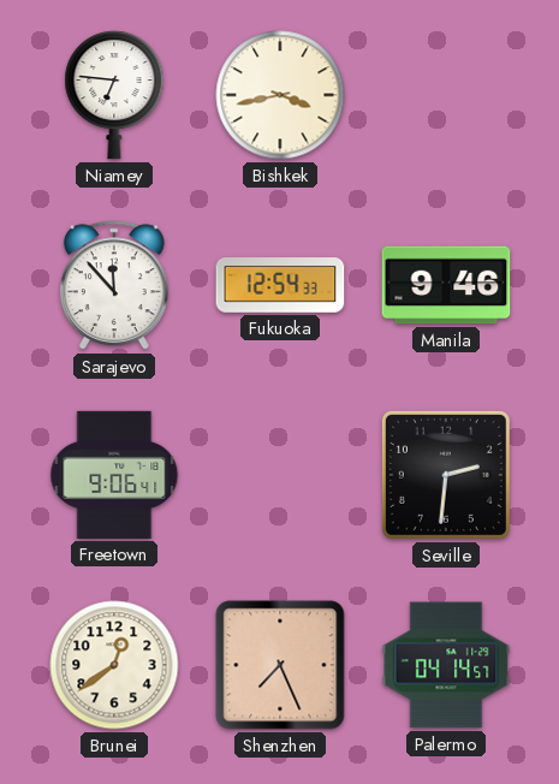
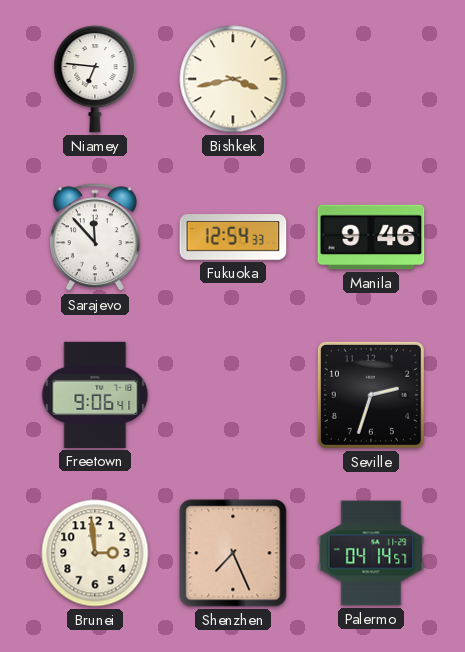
Seville: 2:31 -> 2:33
Brunei: 12:39 -> 2:59
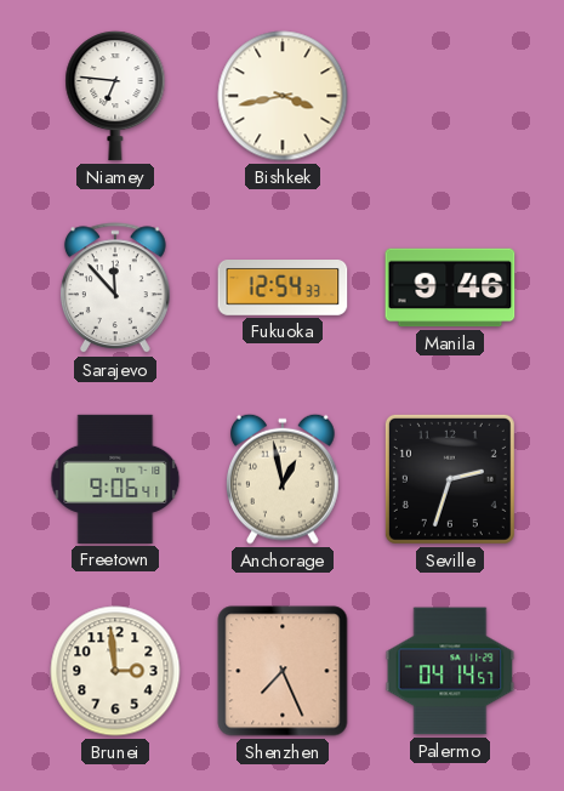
Anchorage: none -> 12:58
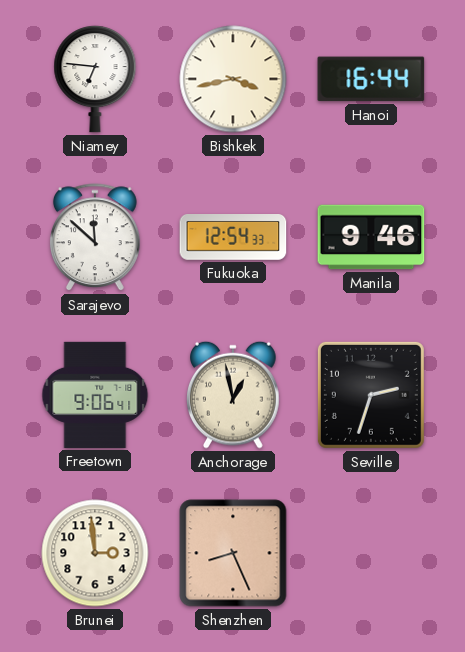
Hanoi: none -> 16:44
Sarajevo: 11:53 -> 11:52
Shenzhen: 7:26 -> 8:26
Palermo: 04:14 -> none
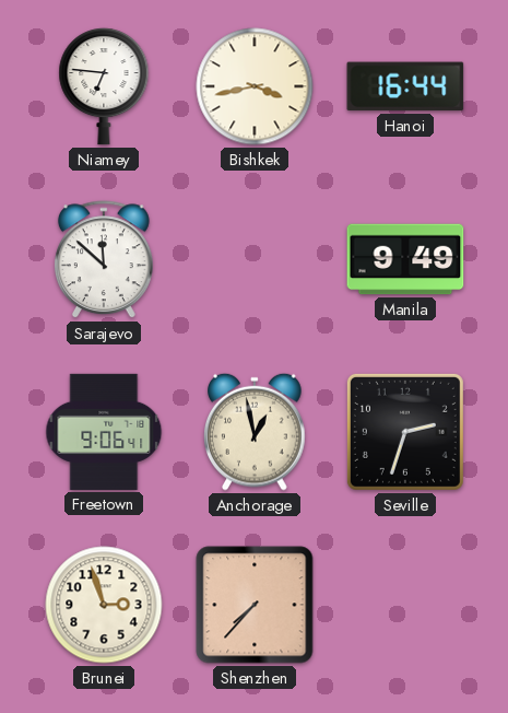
Fukuoka: 12:54 -> none
Manila: 9:46 -> 9:49
Brunei: 2:59 -> 2:57
Shenzhen: 8:26 -> 7:37
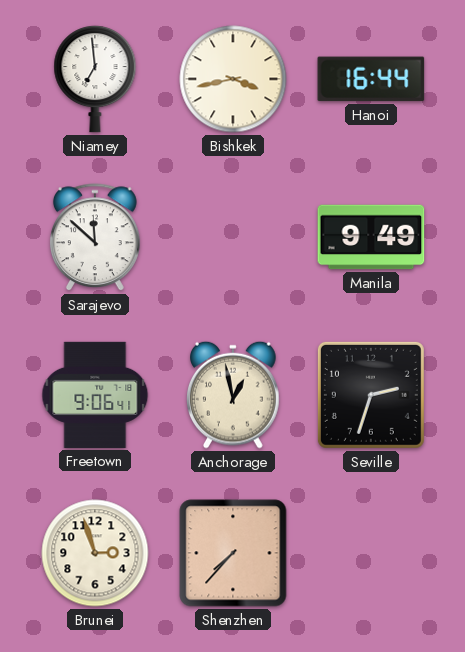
Niamey: 6:46 -> 6:59
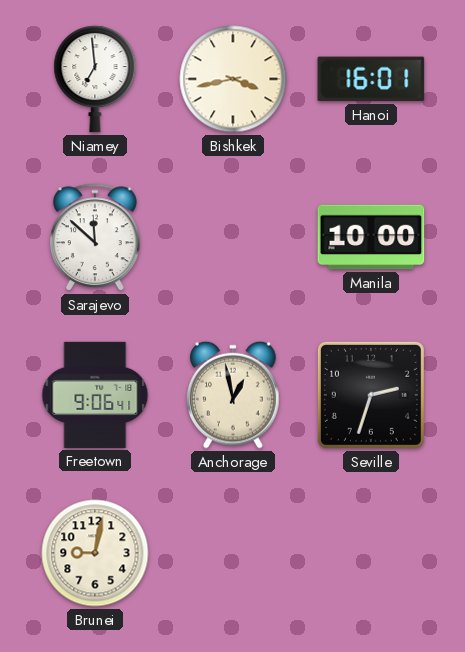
Hanoi: 16:44 -> 16:01
Manila: 9:49 -> 10:00
Brunei: 2:57 -> 9:02
Shenzhen: 7:37 -> none
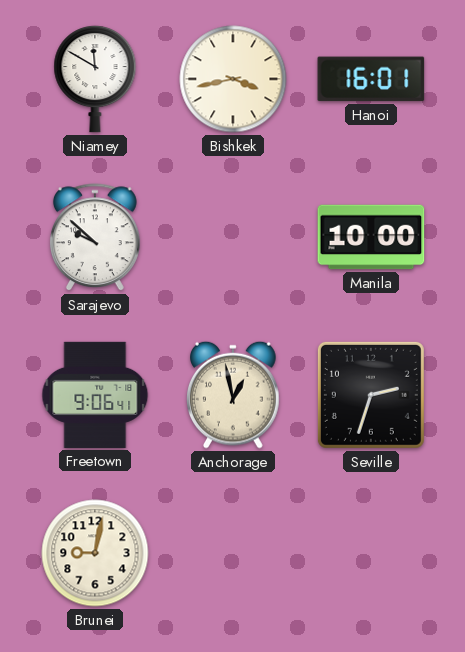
Niamey: 6:59 -> 11:50
Sarajevo: 11:52 -> 9:52
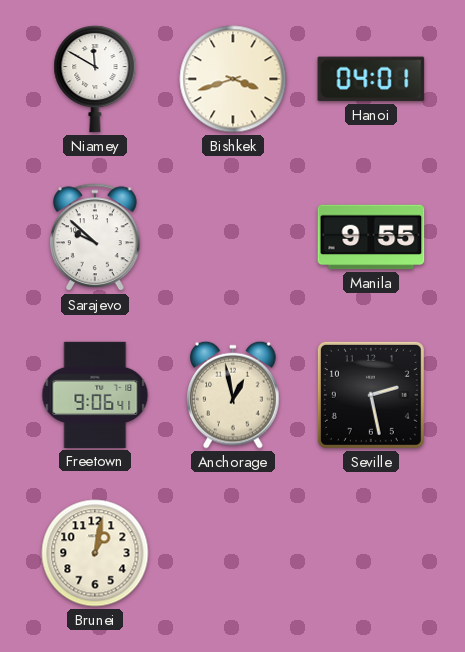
Bishkek: 3:43 -> 3:42
Hanoi: 16:01 -> 04:01
Manila: 10:00 -> 9:55
Seville: 2:33 -> 2:28
Brunei: 9:02 -> 1:02
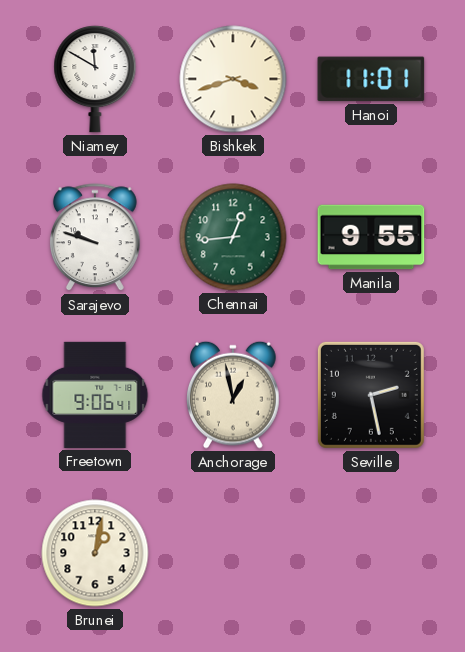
Hanoi: 04:01 -> 11:01
Sarajevo: 9:52 -> 9:48
Chennai: none -> 12:44
